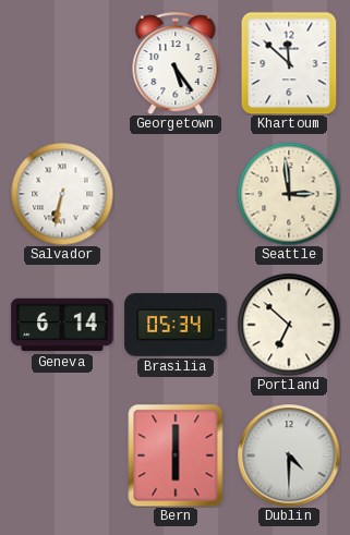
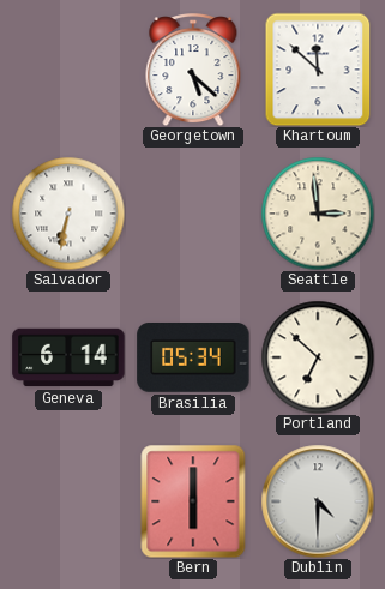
Georgetown: 5:24 -> 5:22
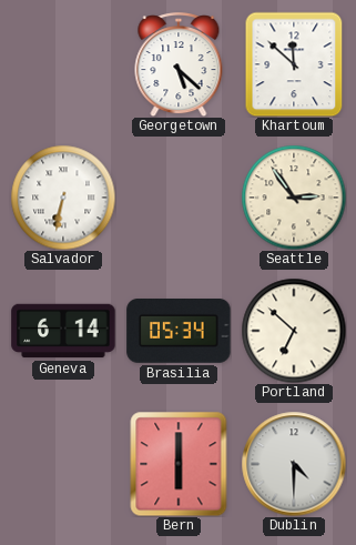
Seattle: 2:59 -> 2:54
